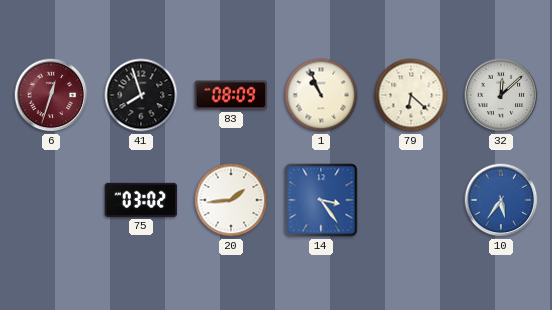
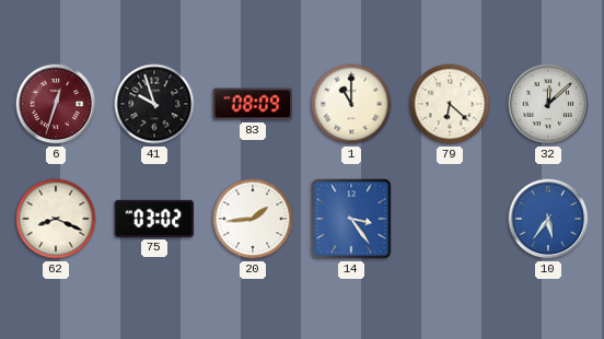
41: 7:57 -> 9:57
1: 10:56 -> 11:00
62: none -> 8:19
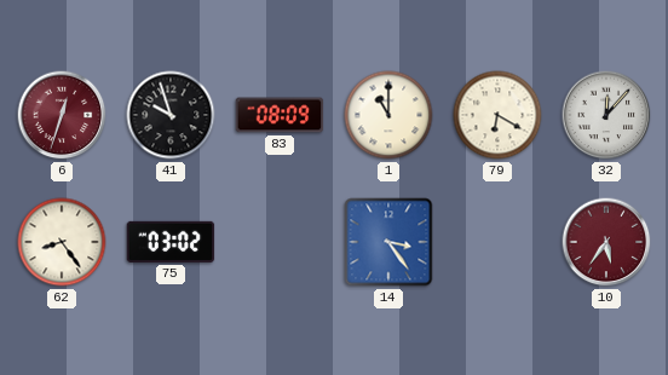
79: 6:22 -> 6:20
32: 12:08 -> 12:07
62: 8:19 -> 8:24
20: 1:44 -> none
10 dial: blue -> burgundy
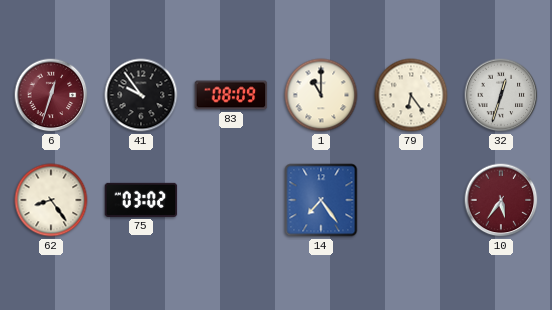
41: 9:57 -> 9:54
79: 6:20 -> 6:24
32: 12:07 -> 12:33
14: 3:24 -> 7:24
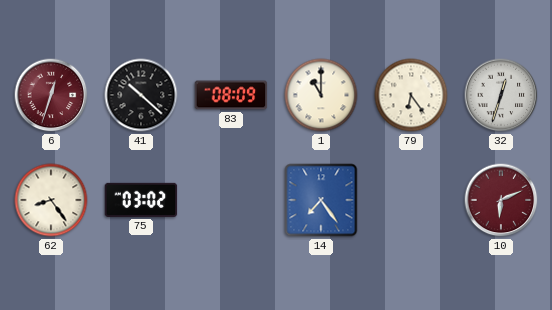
41: 9:54 -> 10:22
10: 5:36 -> 6:11
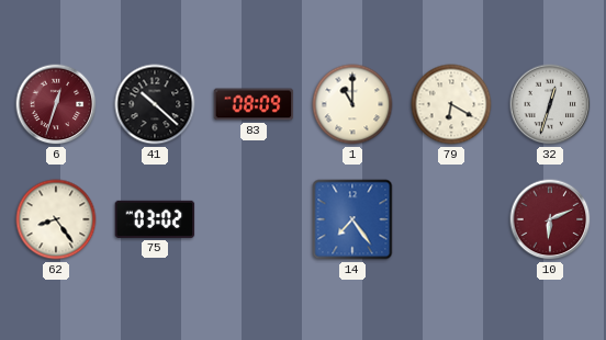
79: 6:24 -> 6:20
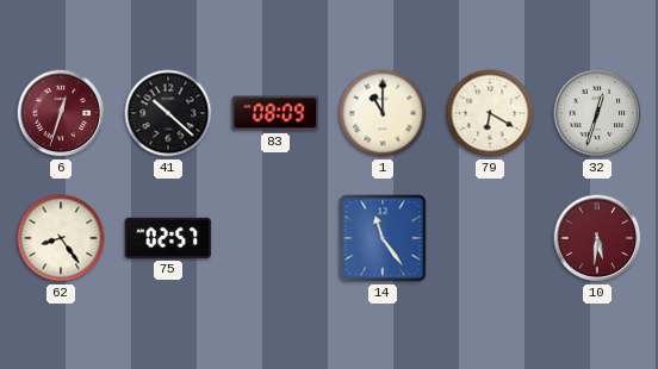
75: 03:02 -> 02:57
14: 7:24 -> 11:24
10: 6:11 -> 5:31
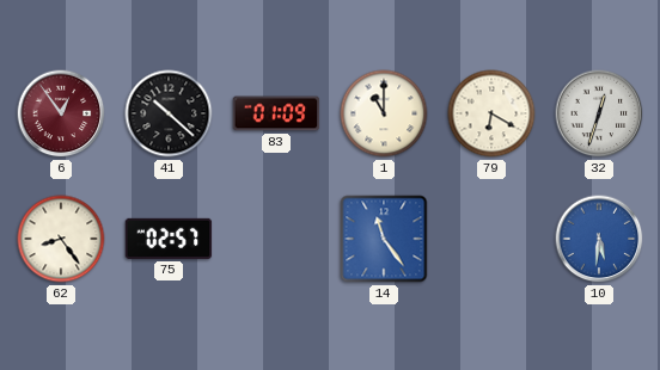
6: 12:33 -> 12:54
83: 08:09 -> 01:09
10 dial: burgundy -> blue
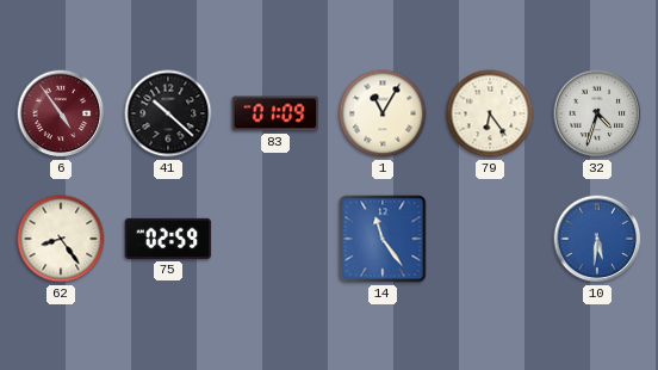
6: 12:54 -> 4:54
1: 11:00 -> 11:05
79: 6:20 -> 6:24
32: 12:33 -> 4:33
75: 02:57 -> 02:59
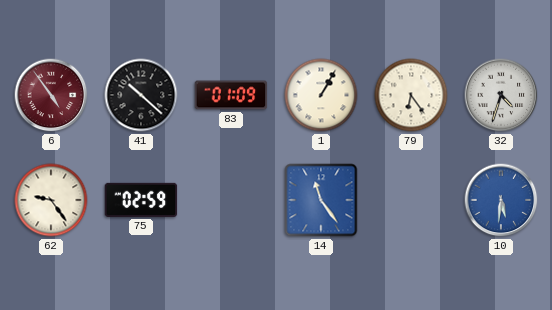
1: 11:05 -> 1:05
62: 8:24 -> 9:24
